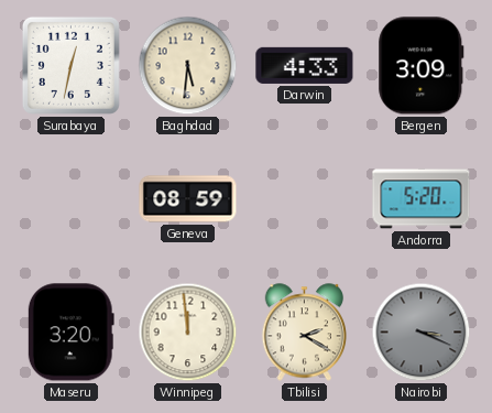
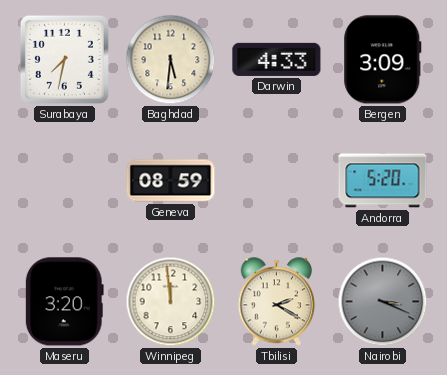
Surabaya: 12:32 -> 7:32
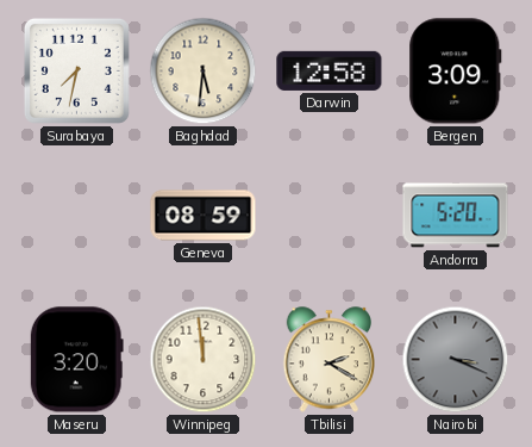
Darwin: 4:33 -> 12:58
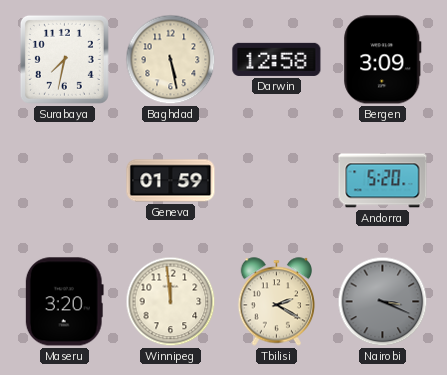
Baghdad: 5:31 -> 5:28
Geneva: 08:59 -> 01:59
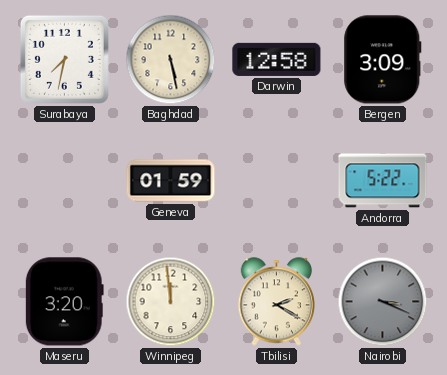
Andorra: 5:20 -> 5:22
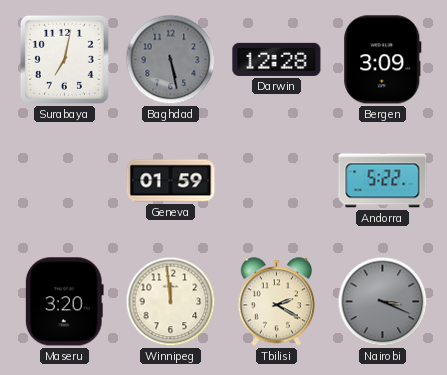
Surabaya: 7:32 -> 7:02
Baghdad dial: cream -> grey
Darwin: 12:58 -> 12:28
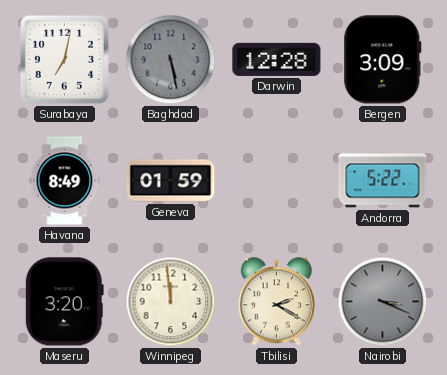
Havana: none -> 8:49
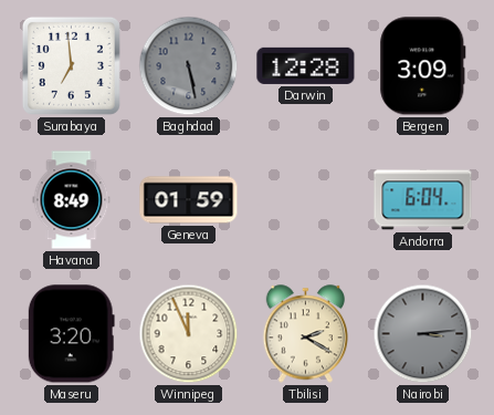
Surabaya: 7:02 -> 6:59
Andorra: 5:22 -> 6:04
Winnipeg: 11:59 -> 11:56
Nairobi: 3:19 -> 3:14
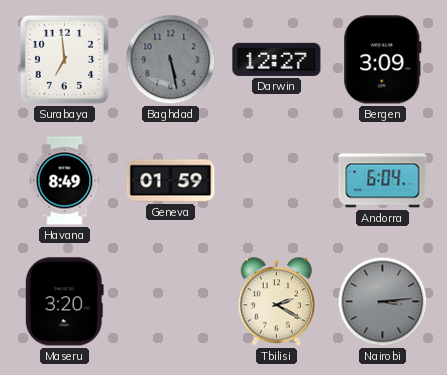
Darwin: 12:28 -> 12:27
Winnipeg: 11:56 -> none
